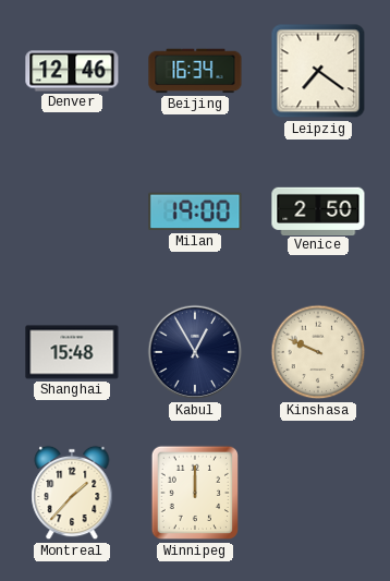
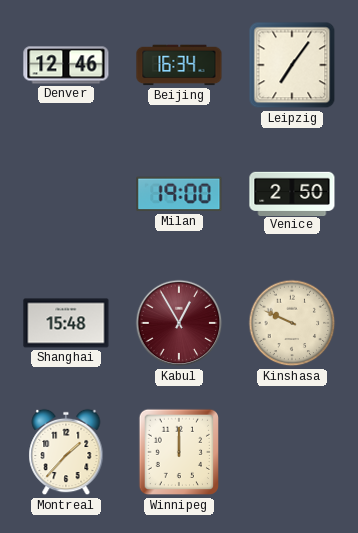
Leipzig: 7:21 -> 7:06
Kabul dial: navy -> burgundy
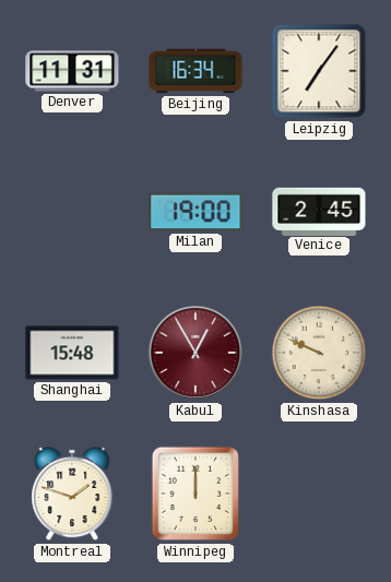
Denver: 12:46 -> 11:31
Venice: 2:50 -> 2:45
Montreal: 1:37 -> 1:48
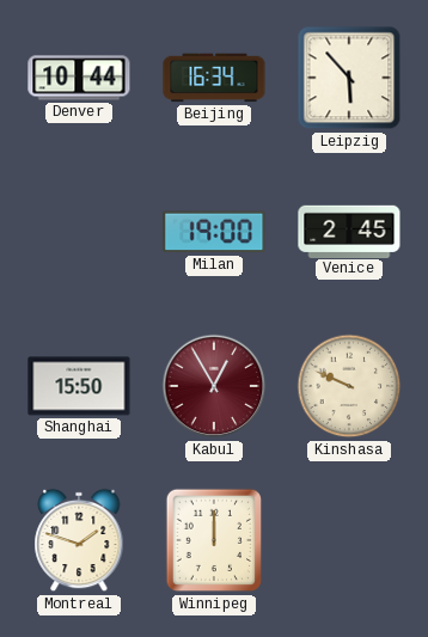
Denver: 11:31 -> 10:44
Leipzig: 7:06 -> 5:53
Shanghai: 15:48 -> 15:50
